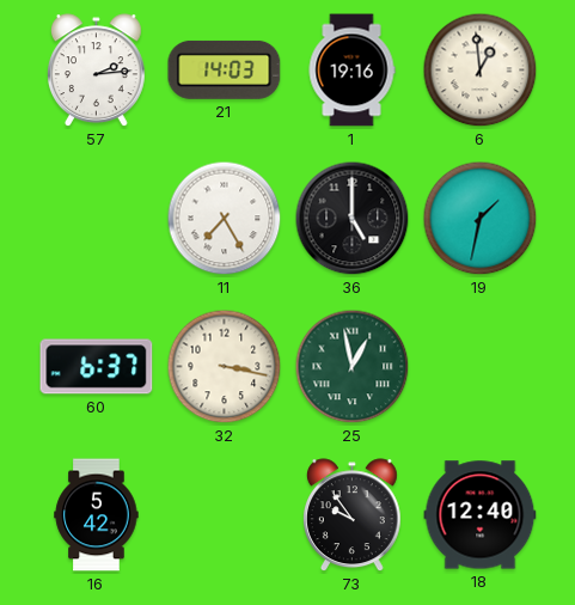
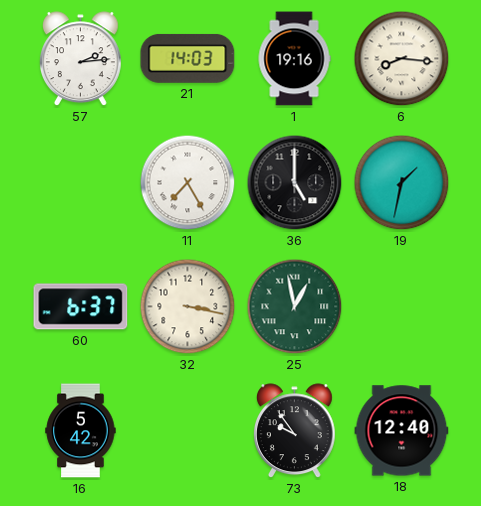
6: 12:59 -> 8:16
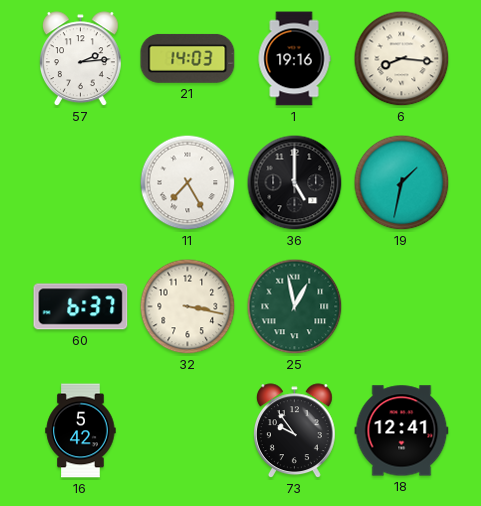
18: 12:40 -> 12:41
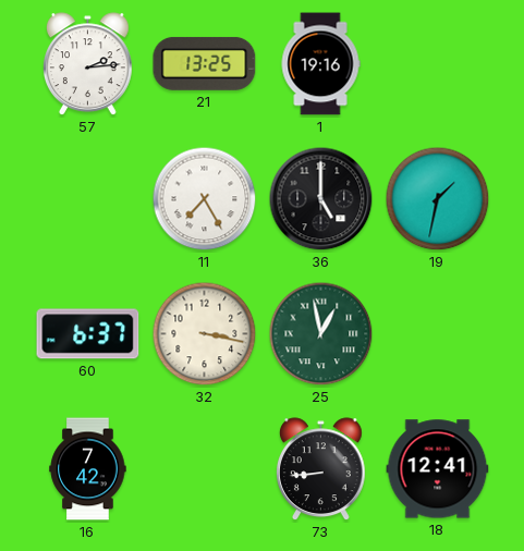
21: 14:03 -> 13:25
6: 8:16 -> none
16: 5:42 -> 7:42
73: 9:54 -> 8:44
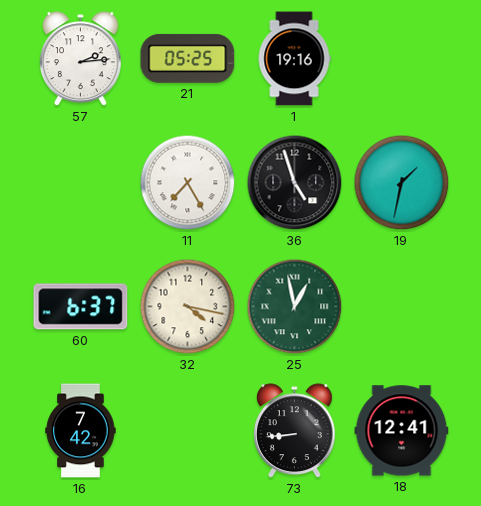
21: 13:25 -> 05:25
36: 5:00 -> 4:57
32: 3:17 -> 4:17
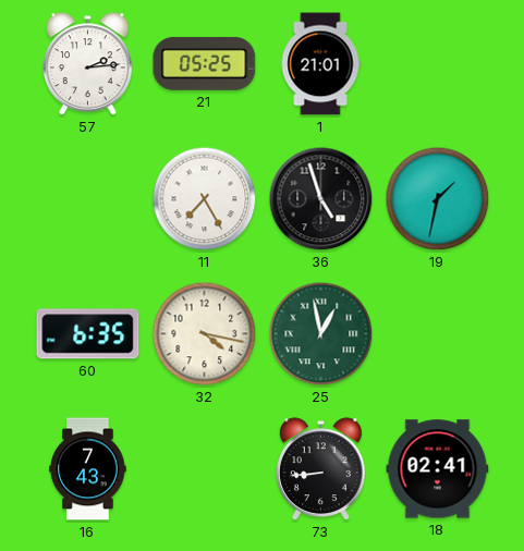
1: 19:16 -> 21:01
60: 6:37 -> 6:35
16: 7:42 -> 7:43
18: 12:41 -> 02:41
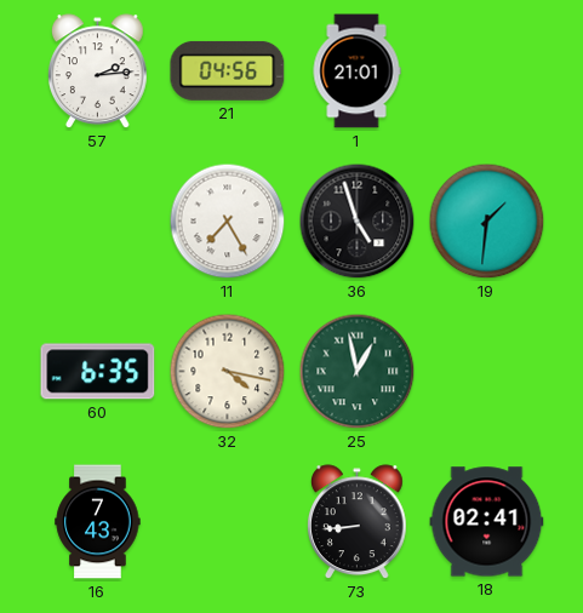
21: 05:25 -> 04:56
19: 1:32 -> 1:31
